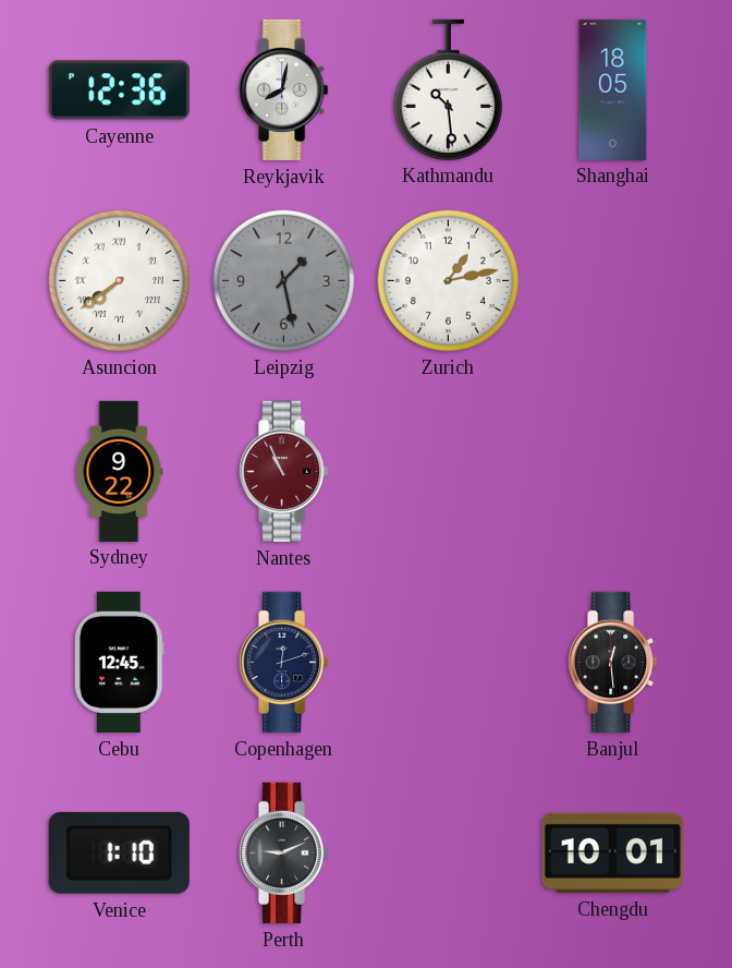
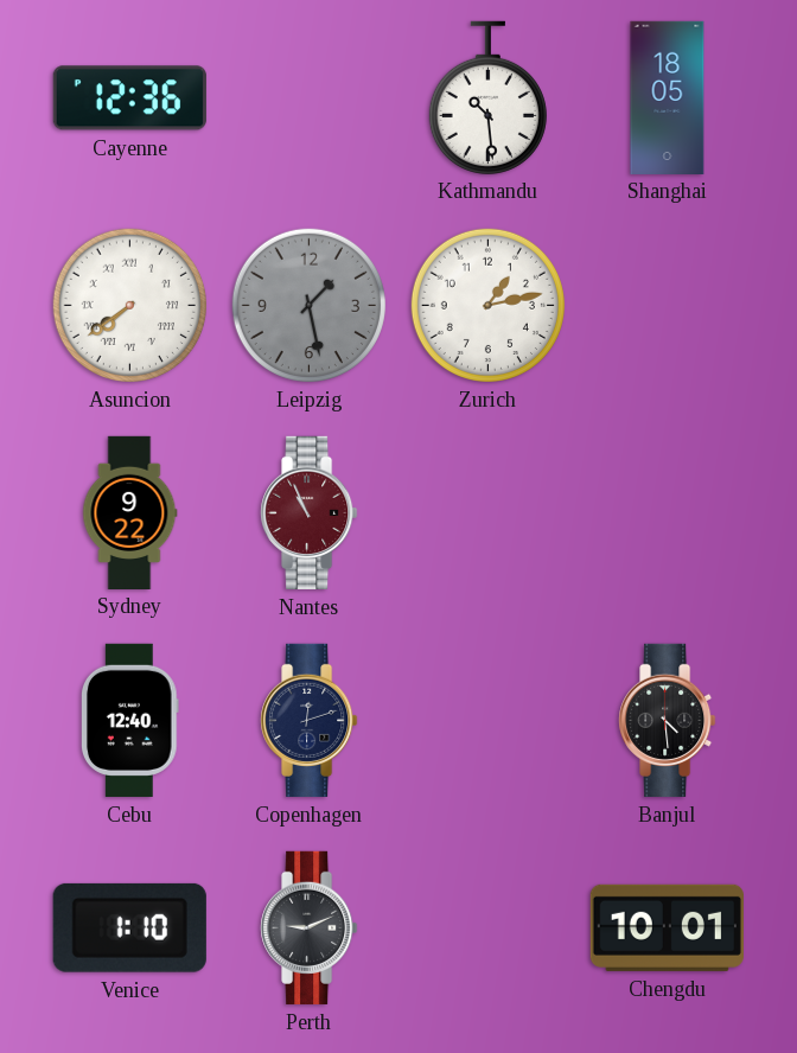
Reykjavik: 8:02 -> none
Cebu: 12:45 -> 12:40
Banjul: 12:29 -> 4:29
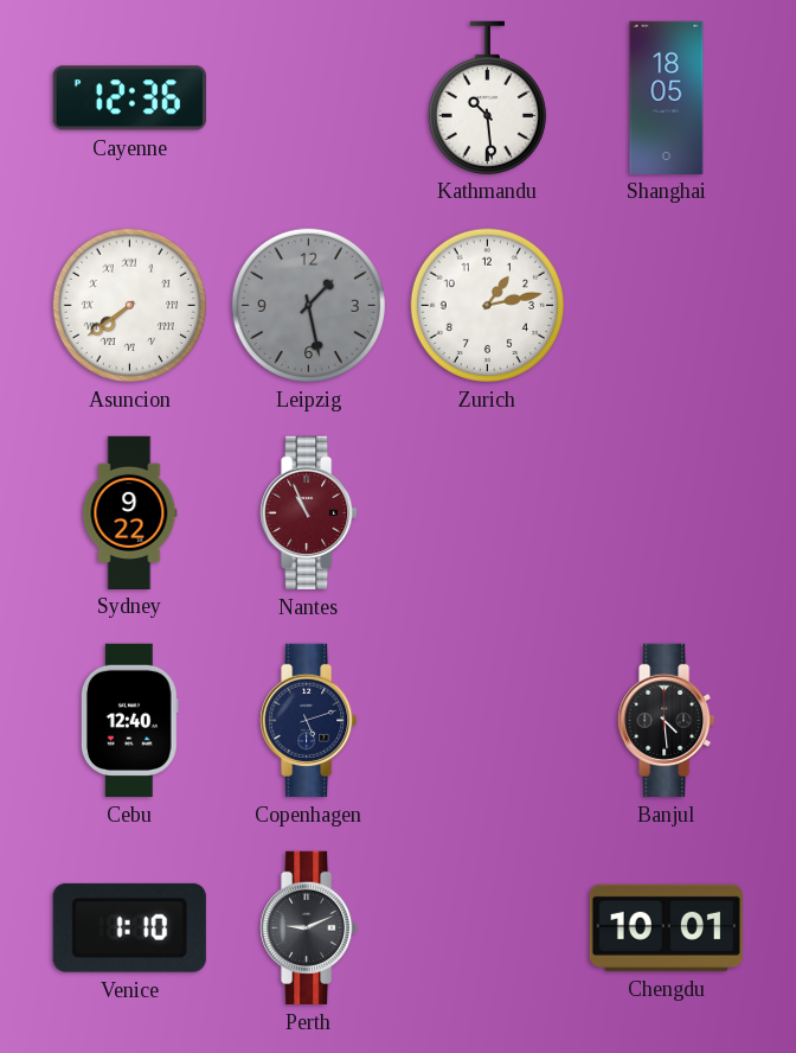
Copenhagen: 12:12 -> 5:12
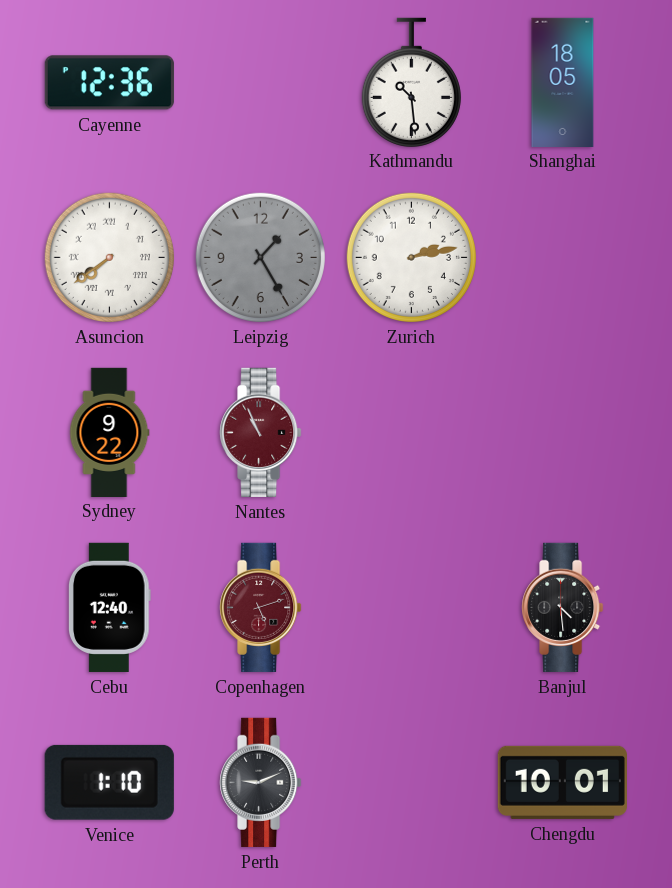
Leipzig: 1:28 -> 1:25
Zurich: 1:13 -> 2:13
Copenhagen dial: navy -> burgundy
